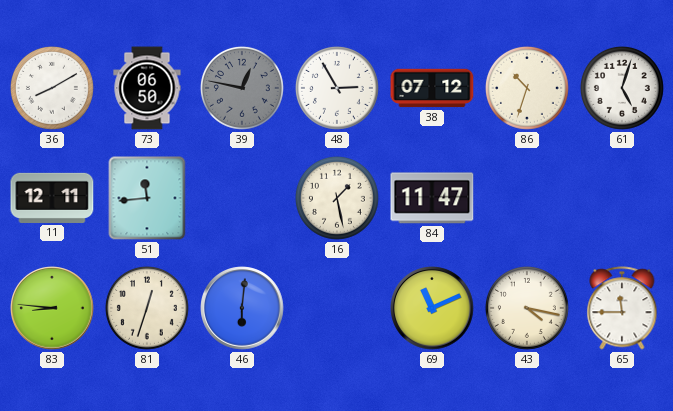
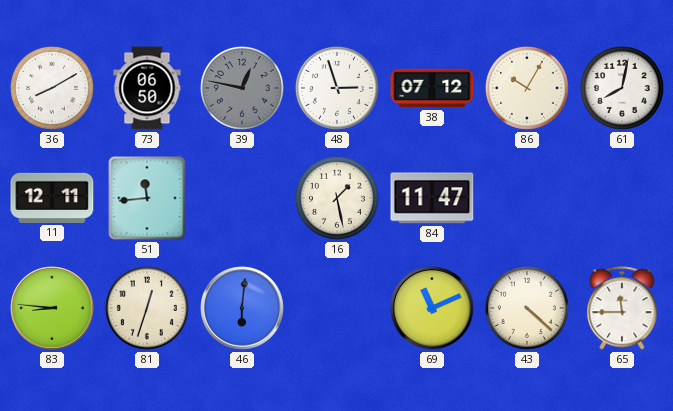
48: 2:55 -> 2:57
86: 10:33 -> 10:05
61: 5:03 -> 8:02
43: 4:17 -> 4:22
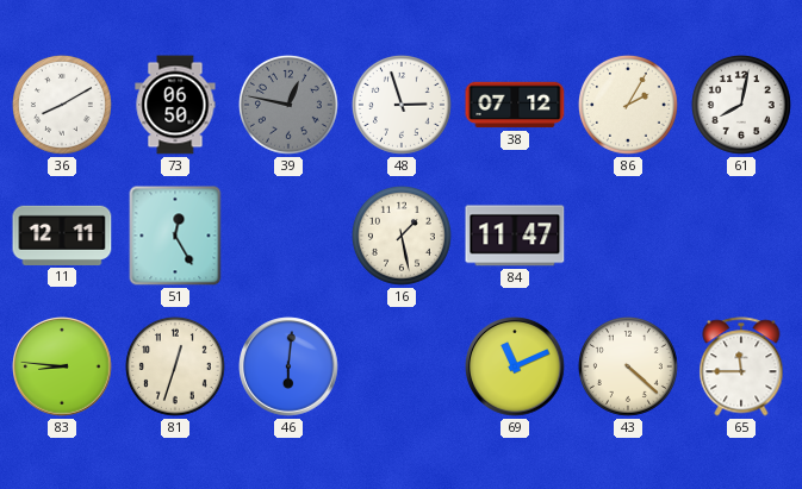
86: 10:05 -> 2:05
51: 11:44 -> 12:25
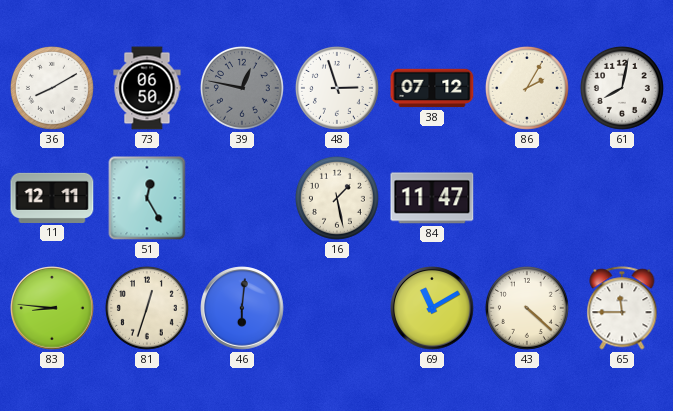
69: 11:11 -> 11:10
